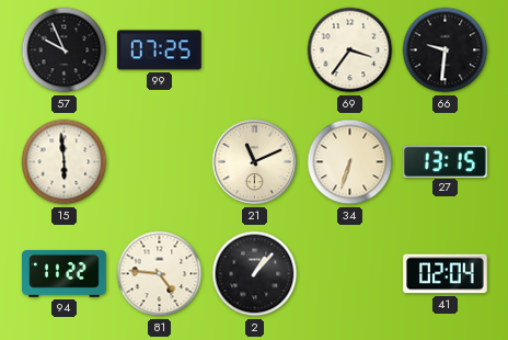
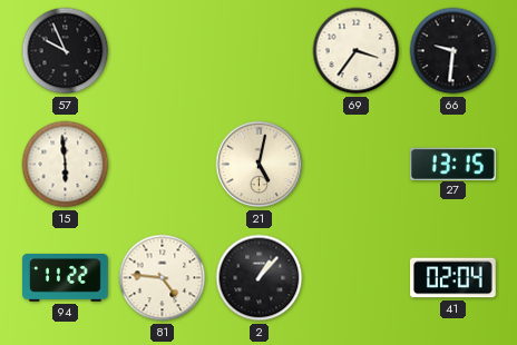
99: 07:25 -> none
21: 11:11 -> 5:02
34: 6:33 -> none
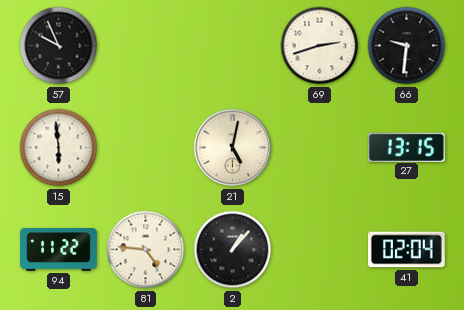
69: 3:36 -> 2:42
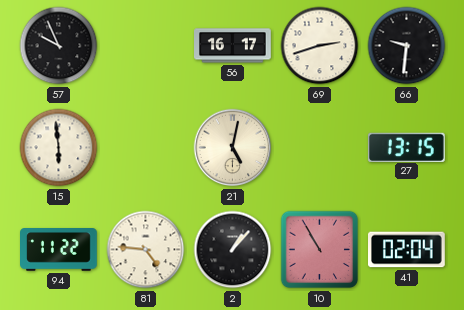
56: none -> 16:17
10: none -> 10:55
